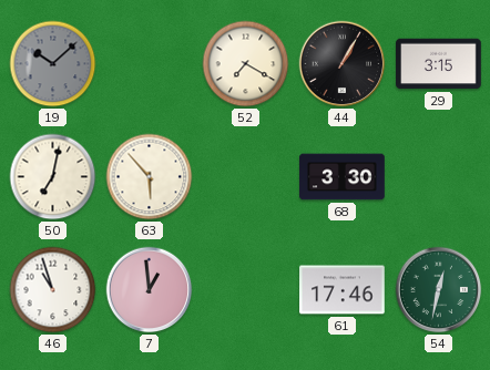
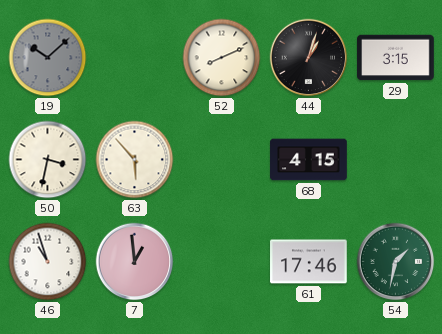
52: 7:20 -> 8:11
44: 1:05 -> 1:03
50: 7:02 -> 3:32
68: 3:30 -> 4:15
54: 12:32 -> 1:32
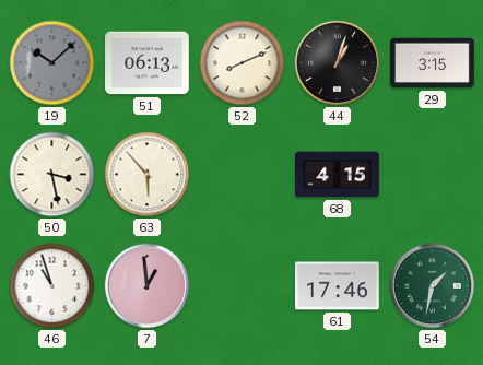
51: none -> 06:13
50: 3:32 -> 3:28
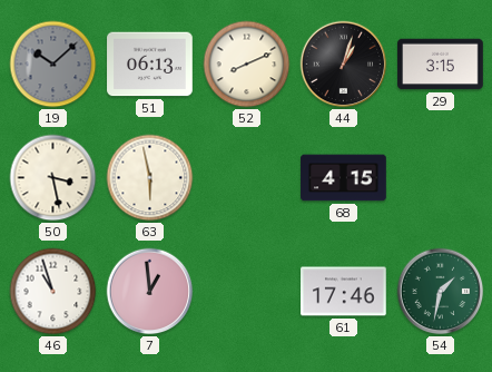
63: 5:53 -> 5:58
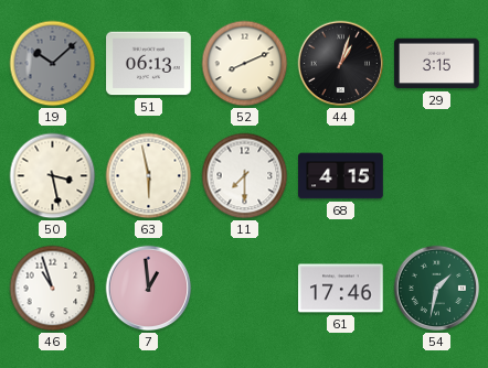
11: none -> 7:30
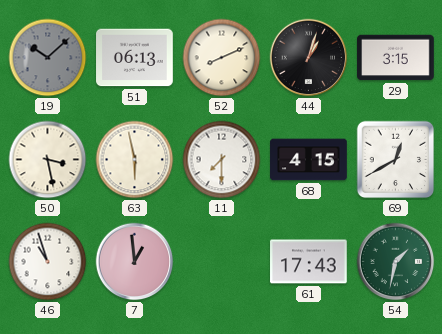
69: none -> 12:40
61: 17:46 -> 17:43
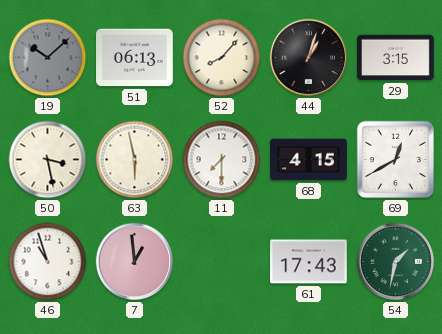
52: 8:11 -> 8:07
